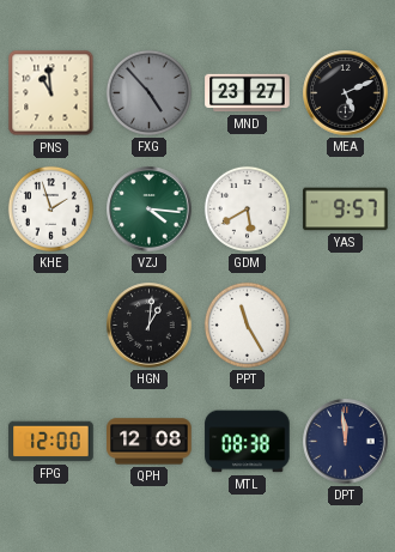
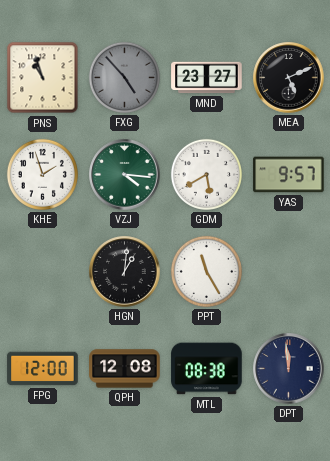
PNS: 10:59 -> 10:57
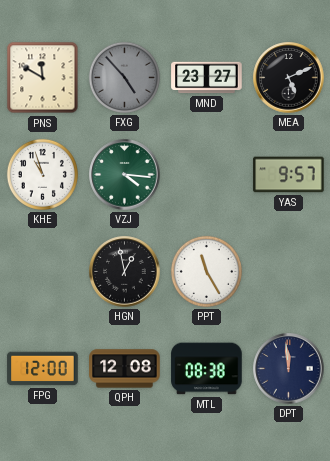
PNS: 10:57 -> 11:50
KHE: 1:57 -> 10:57
GDM: 5:40 -> none
HGN: 1:01 -> 12:58
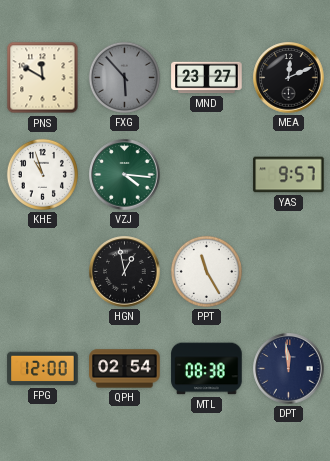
FXG: 4:53 -> 5:53
MEA: 5:11 -> 12:11
QPH: 12:08 -> 02:54
